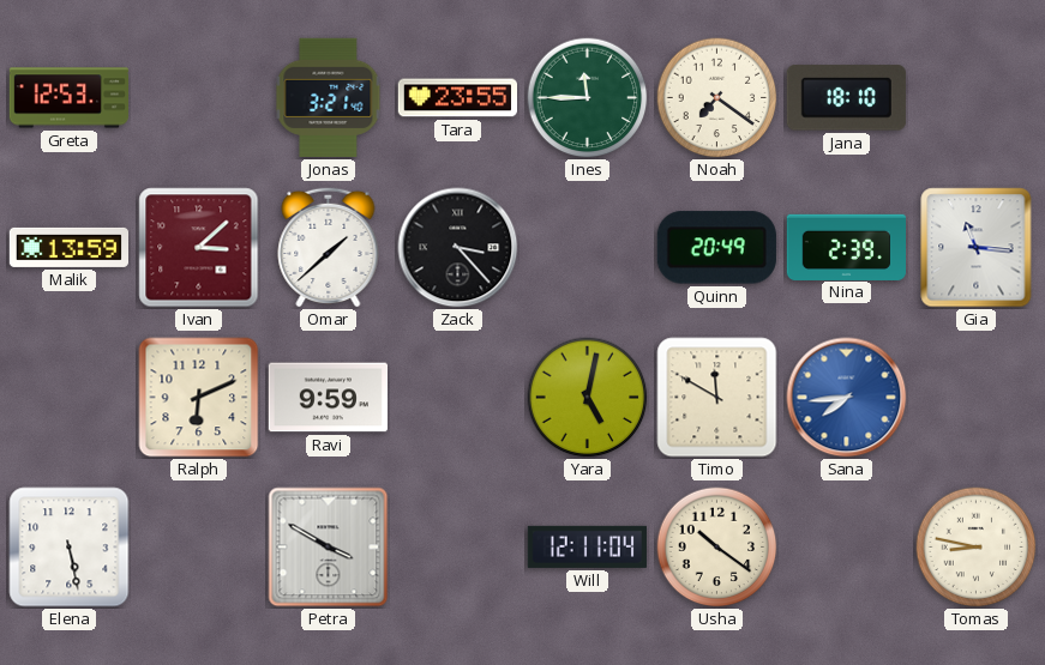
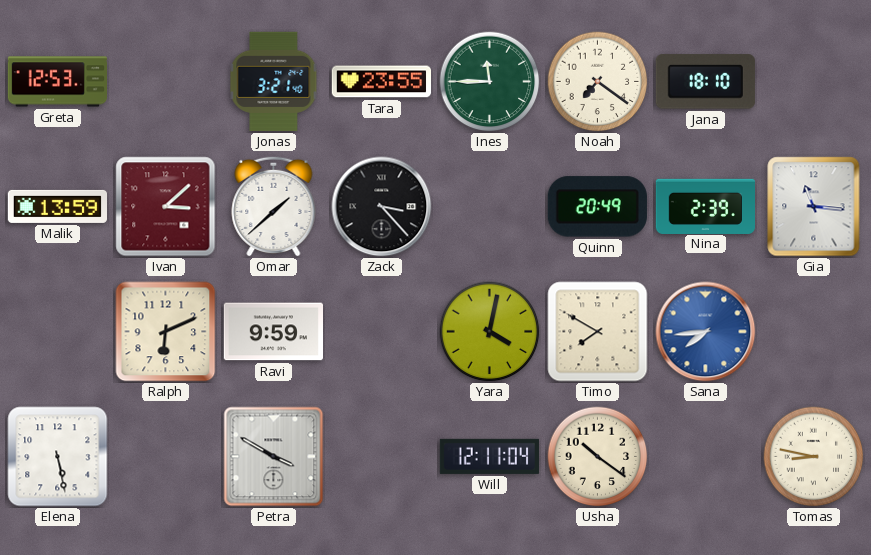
Yara: 5:02 -> 4:02
Timo: 11:50 -> 7:50
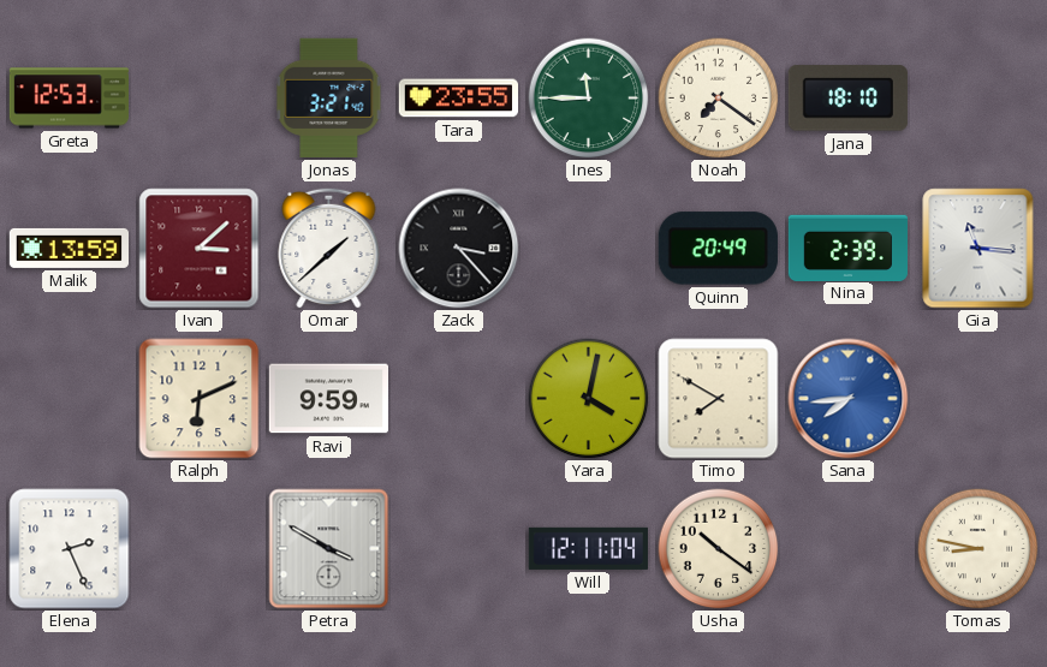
Elena: 5:28 -> 2:26
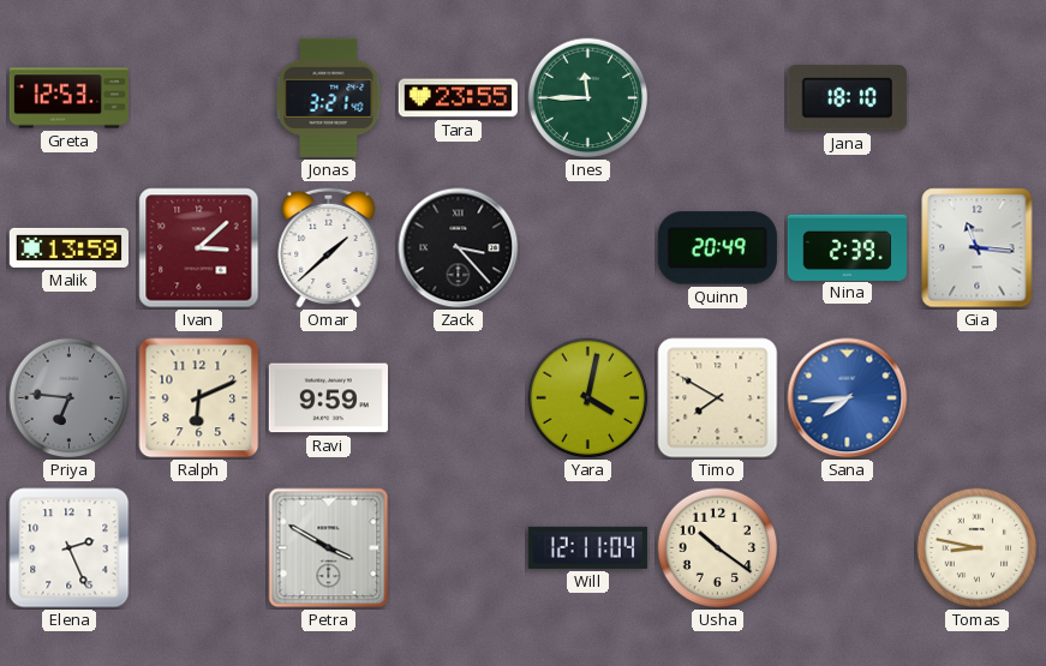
Noah: 7:21 -> none
Priya: none -> 6:46
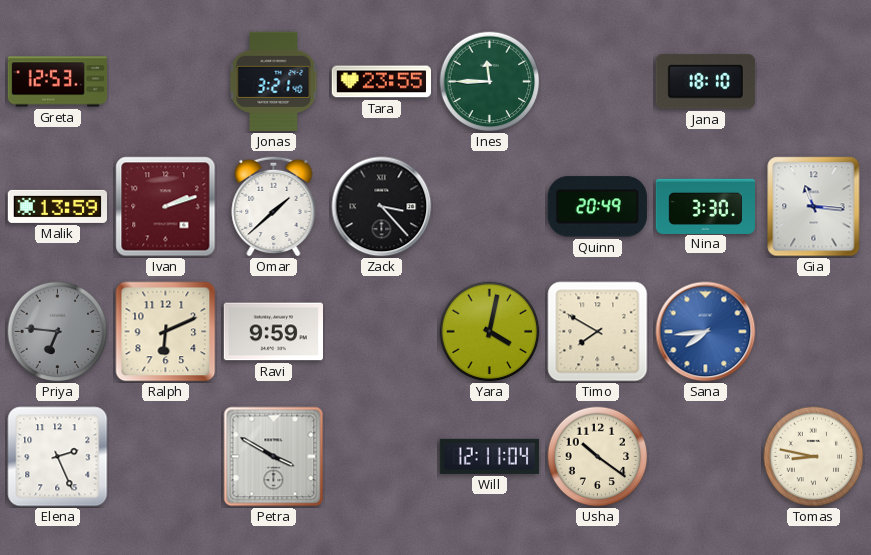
Ivan: 3:08 -> 2:12
Nina: 2:39 -> 3:30
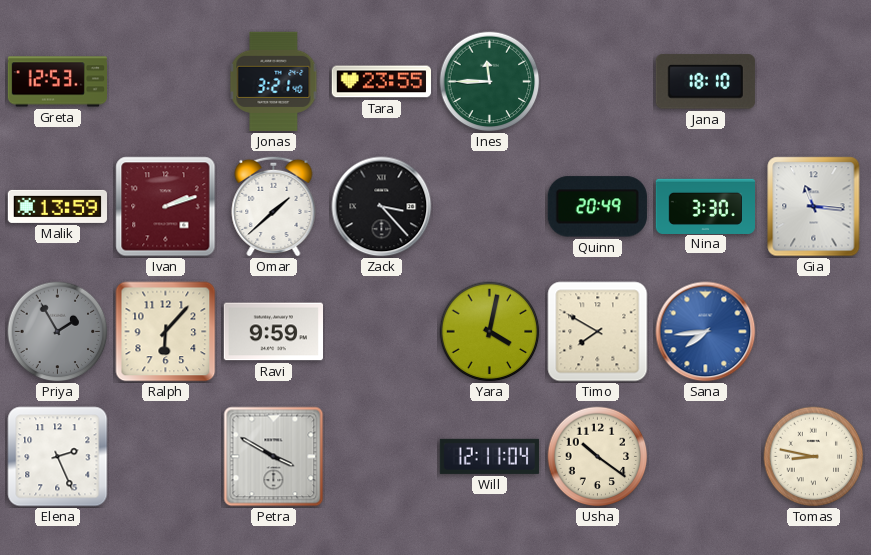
Priya: 6:46 -> 1:55
Ralph: 6:11 -> 6:07
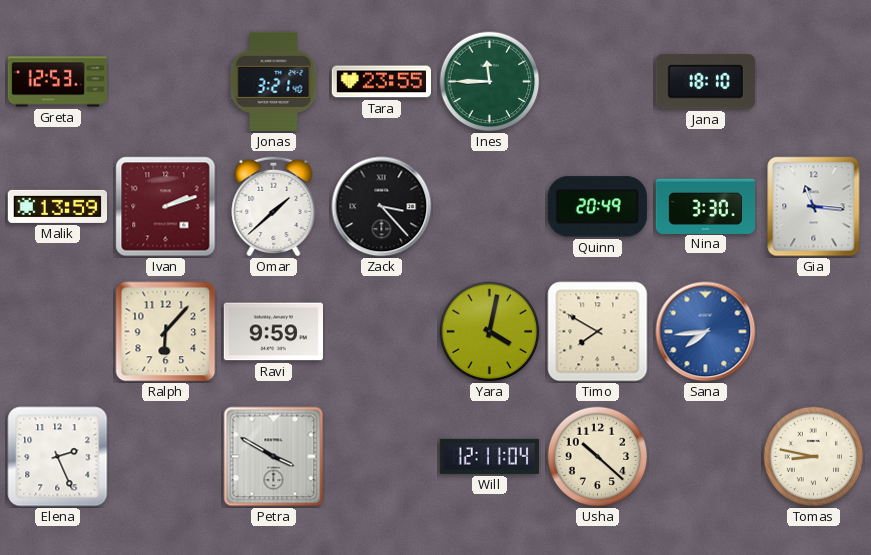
Priya: 1:55 -> none
Usha: 10:21 -> 10:22
